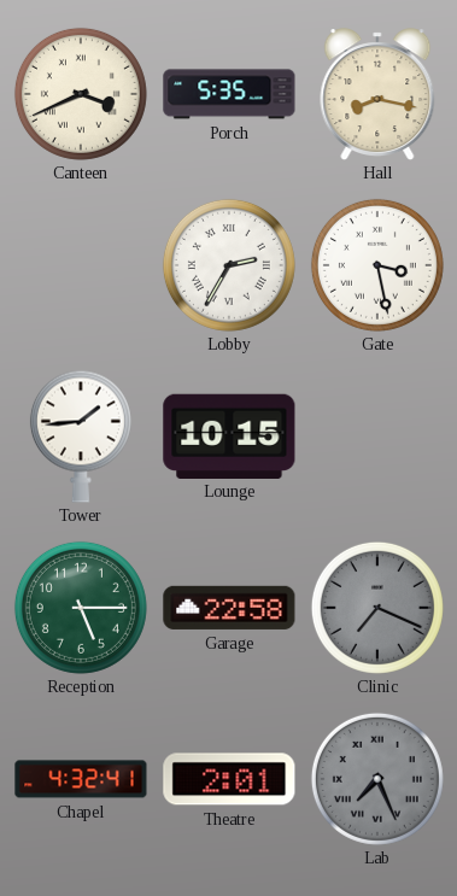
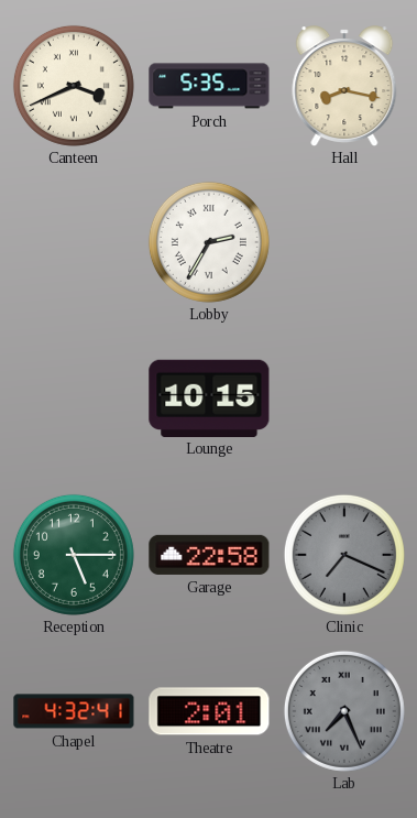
Gate: 3:28 -> none
Tower: 1:44 -> none
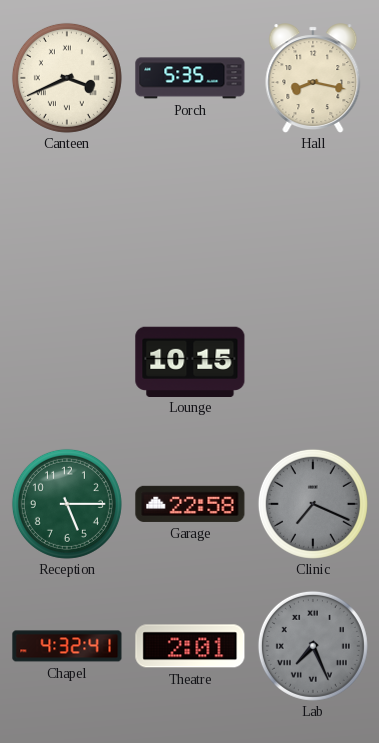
Lobby: 2:35 -> none
